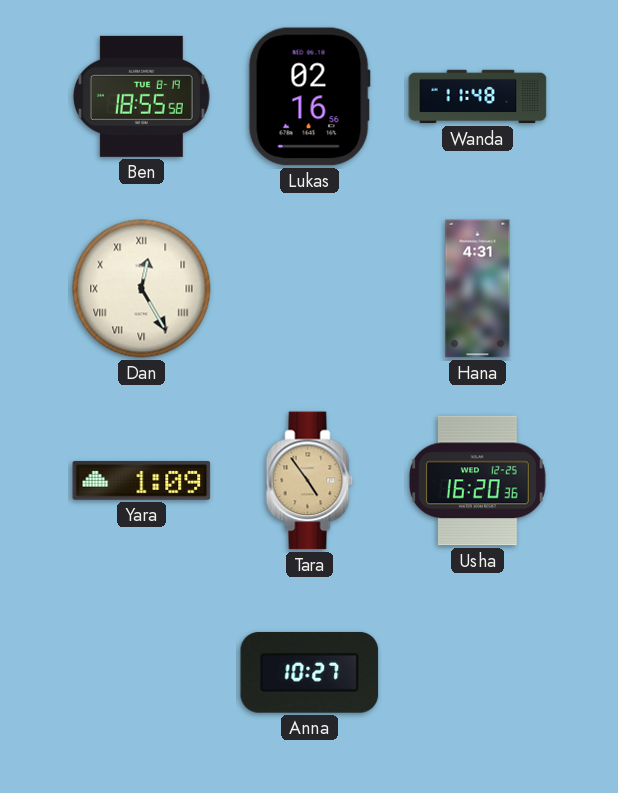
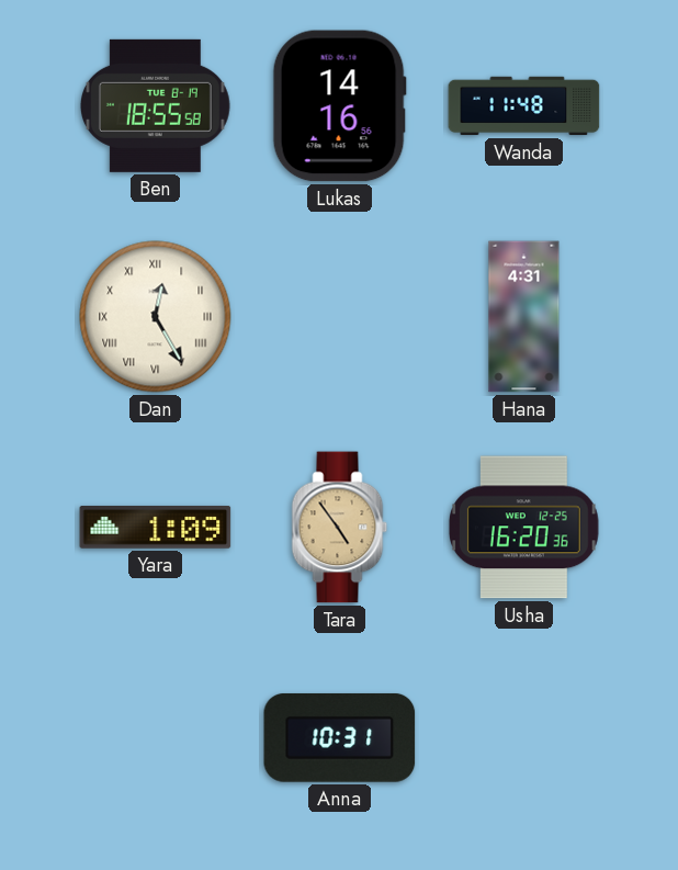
Lukas: 02:16 -> 14:16
Anna: 10:27 -> 10:31
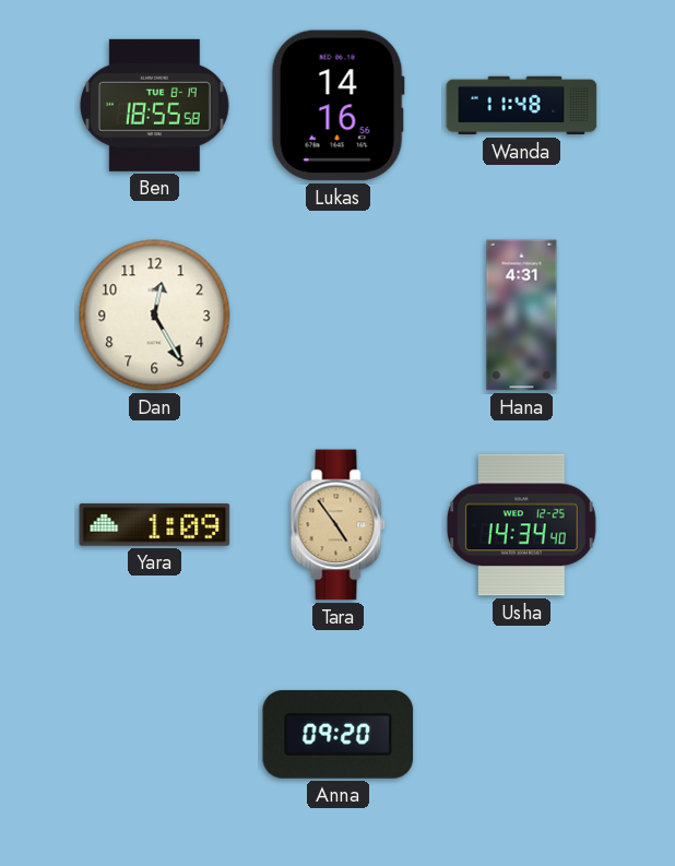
Dan numerals: Roman -> Arabic
Usha: 16:20 -> 14:34
Anna: 10:31 -> 09:20
